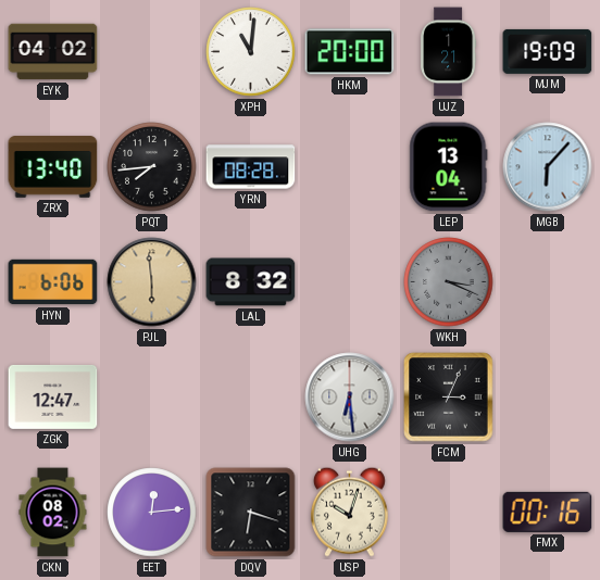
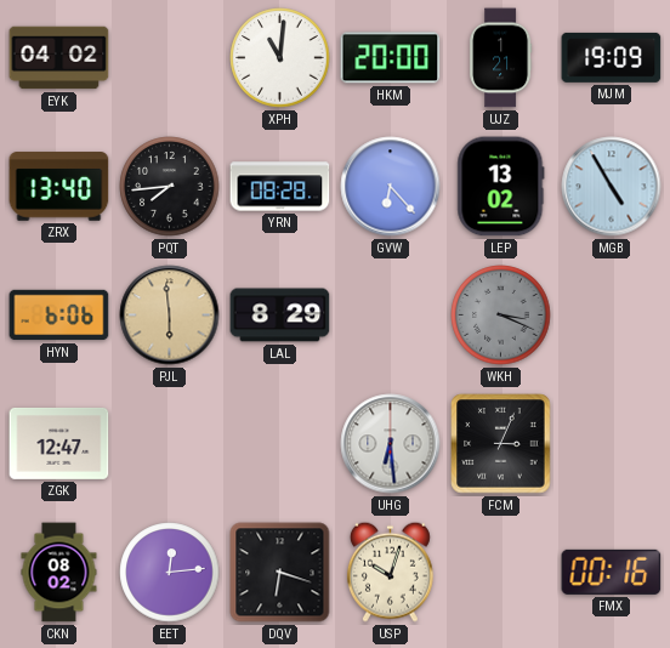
GVW: none -> 6:23
LEP: 13:04 -> 13:02
MGB: 6:07 -> 4:55
LAL: 8:32 -> 8:29
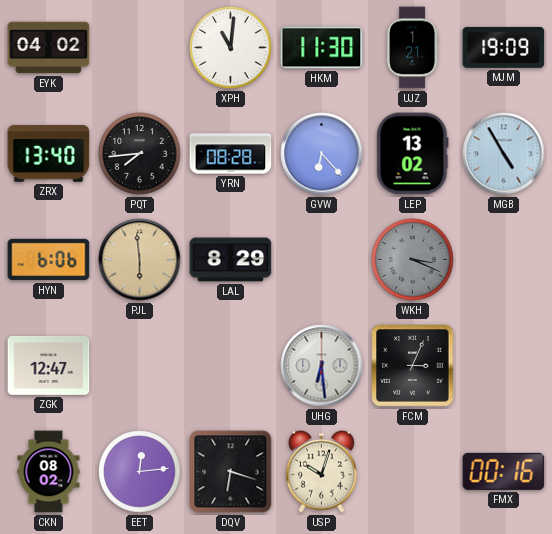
HKM: 20:00 -> 11:30
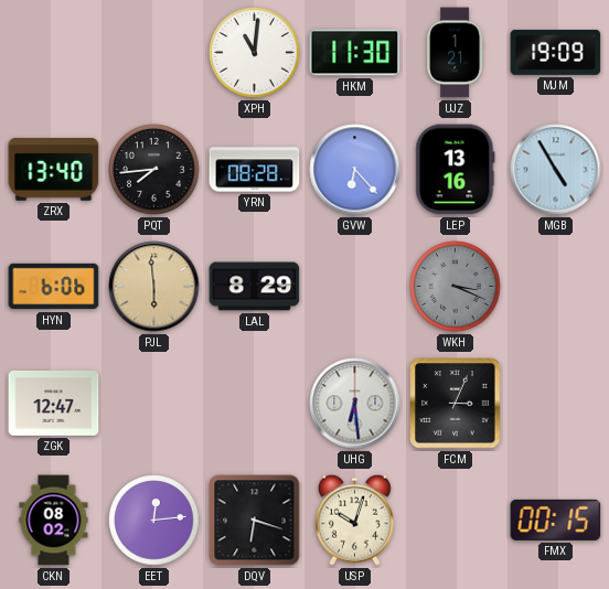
EYK: 04:02 -> none
LEP: 13:02 -> 13:16
FMX: 00:16 -> 00:15
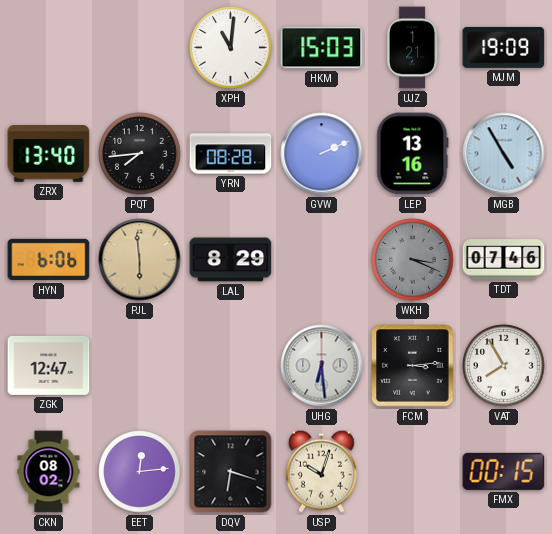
HKM: 11:30 -> 15:03
GVW: 6:23 -> 2:11
TDT: none -> 07:46
FCM: 3:04 -> 3:14
VAT: none -> 7:55
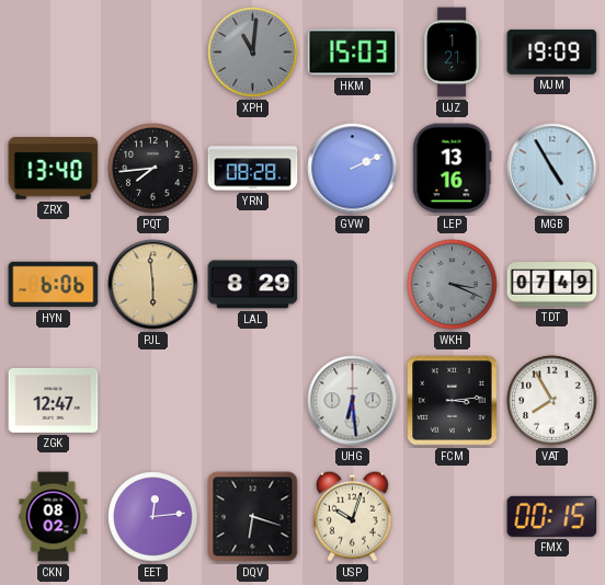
XPH dial: white -> grey
TDT: 07:46 -> 07:49
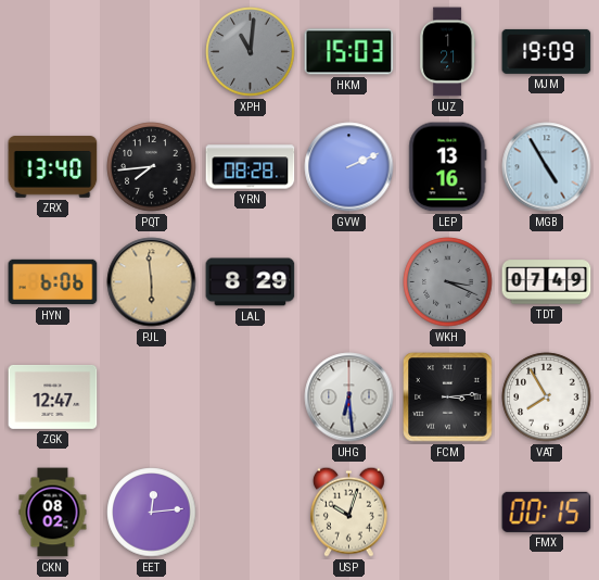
DQV: 6:18 -> none
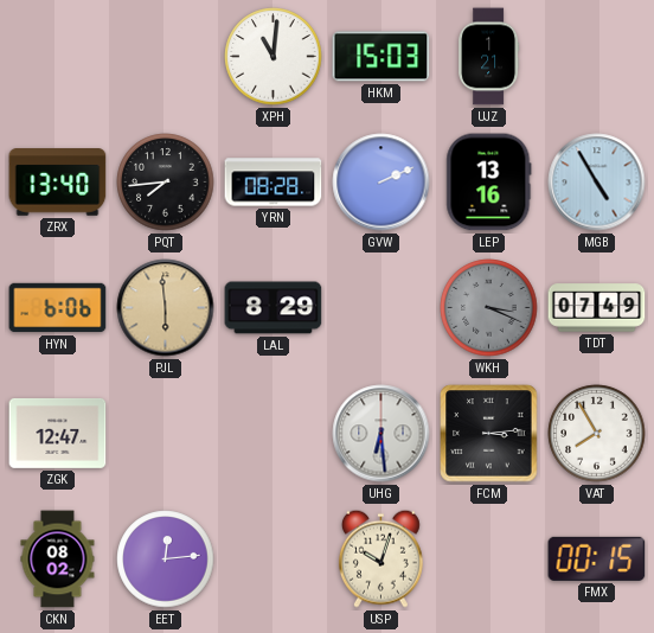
XPH dial: grey -> white
MJM: 19:09 -> none
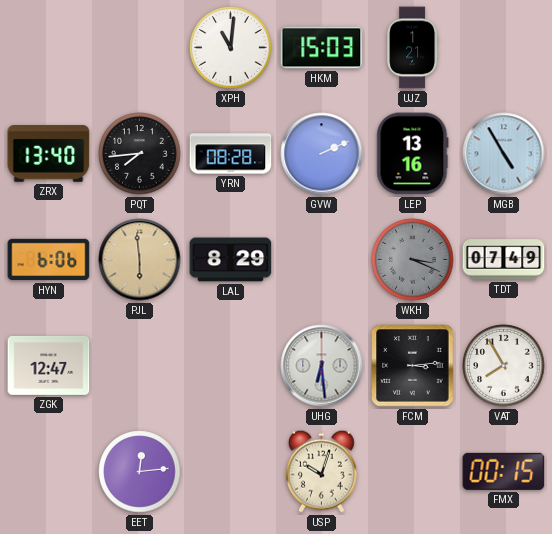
CKN: 08:02 -> none
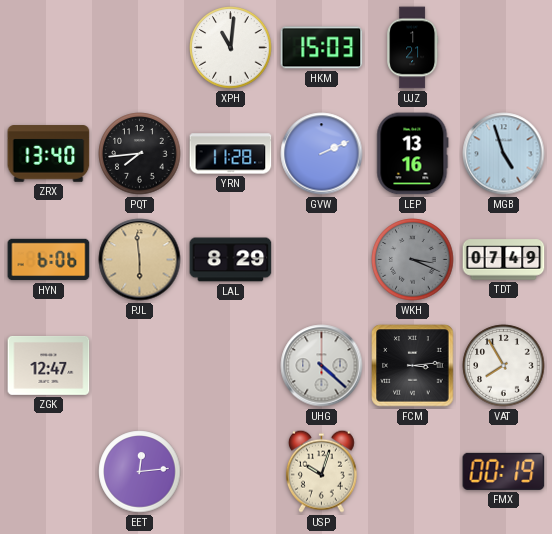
YRN: 08:28 -> 11:28
MGB: 4:55 -> 4:57
UHG: 6:29 -> 4:22
FMX: 00:15 -> 00:19
